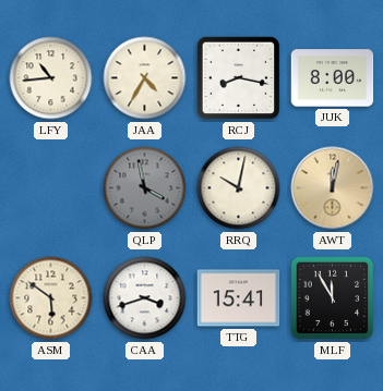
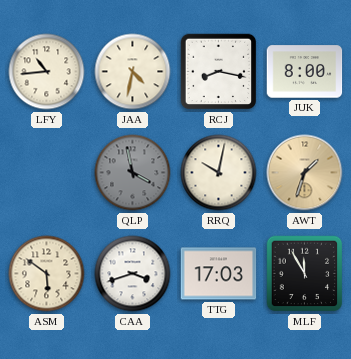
JAA: 4:35 -> 4:32
AWT: 12:02 -> 1:33
TTG: 15:41 -> 17:03
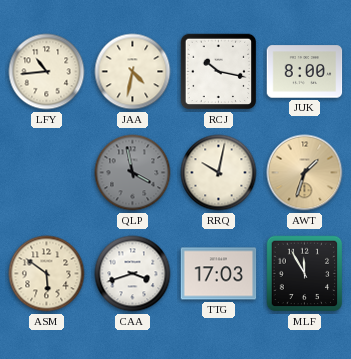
RCJ: 8:17 -> 10:17
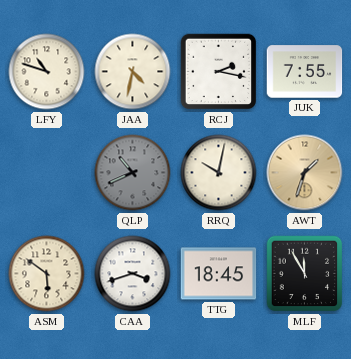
LFY: 10:44 -> 10:48
RCJ: 10:17 -> 2:17
JUK: 8:00 -> 7:55
QLP: 3:58 -> 10:41
TTG: 17:03 -> 18:45
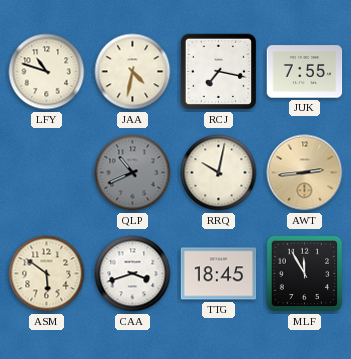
RCJ: 2:17 -> 7:17
AWT: 1:33 -> 2:44
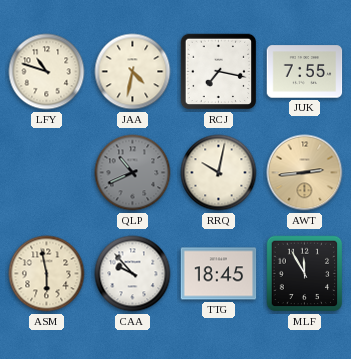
ASM: 5:51 -> 5:58
CAA: 3:42 -> 9:53
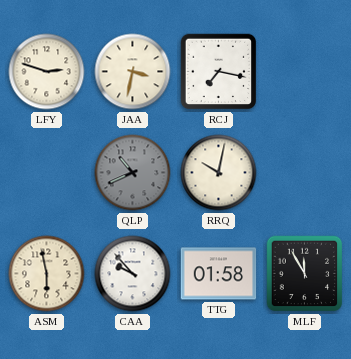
LFY: 10:48 -> 2:48
JAA: 4:32 -> 3:32
JUK: 7:55 -> none
AWT: 2:44 -> none
TTG: 18:45 -> 01:58
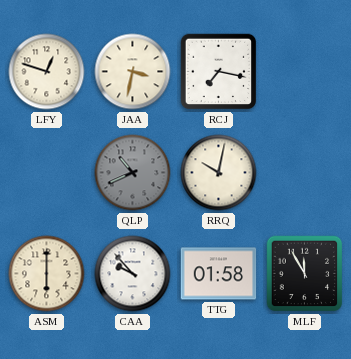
LFY: 2:48 -> 12:48
ASM: 5:58 -> 6:00
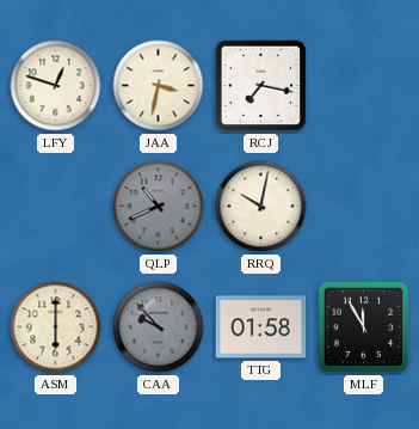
CAA dial: white -> grey
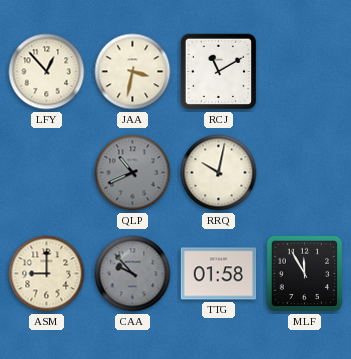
LFY: 12:48 -> 12:53
RCJ: 7:17 -> 11:10
ASM: 6:00 -> 9:00
